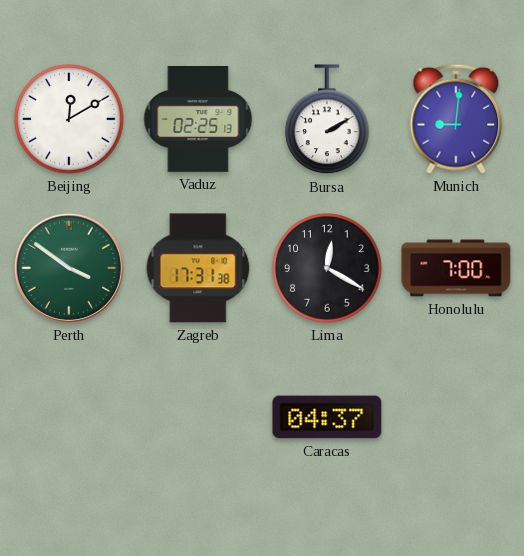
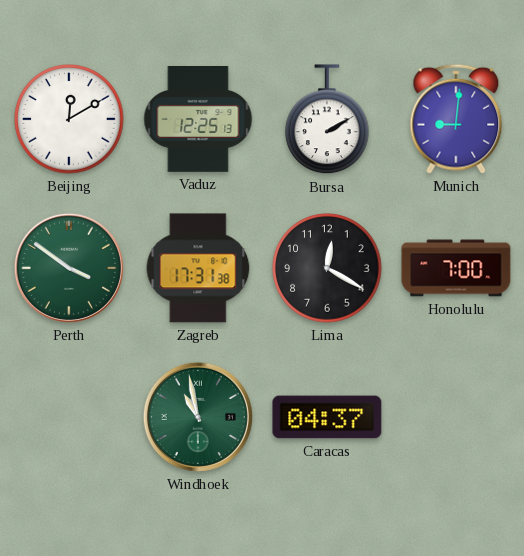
Vaduz: 02:25 -> 12:25
Windhoek: none -> 10:58
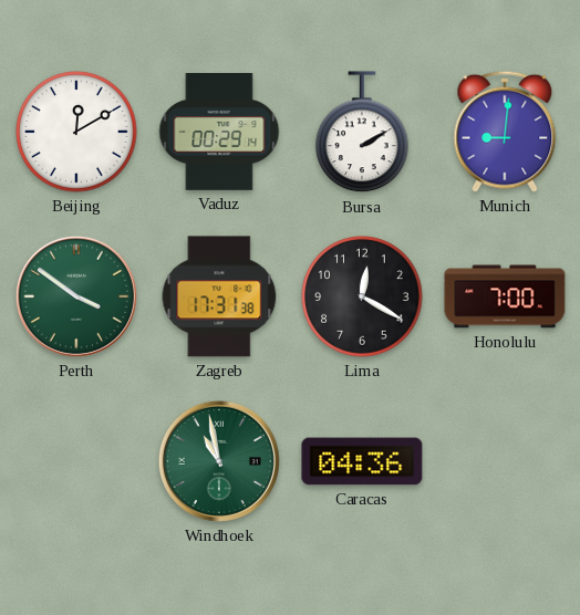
Vaduz: 12:25 -> 00:29
Caracas: 04:37 -> 04:36
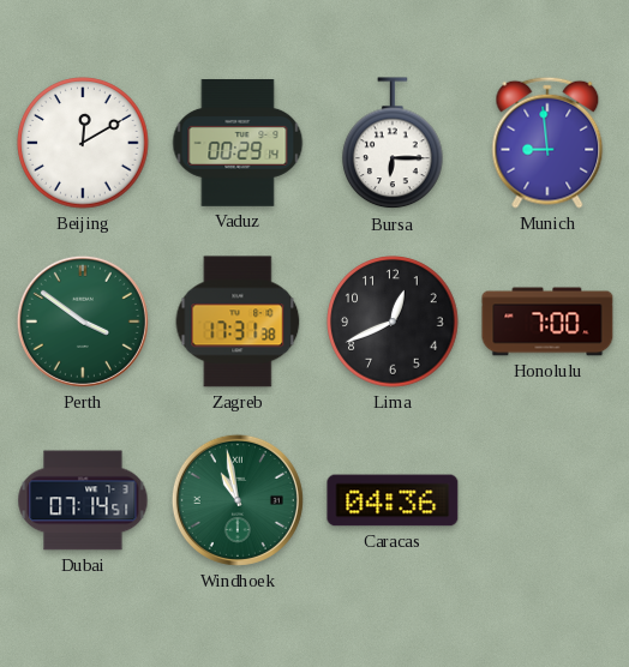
Bursa: 2:10 -> 6:15
Munich: 9:01 -> 8:59
Lima: 12:20 -> 12:41
Dubai: none -> 07:14
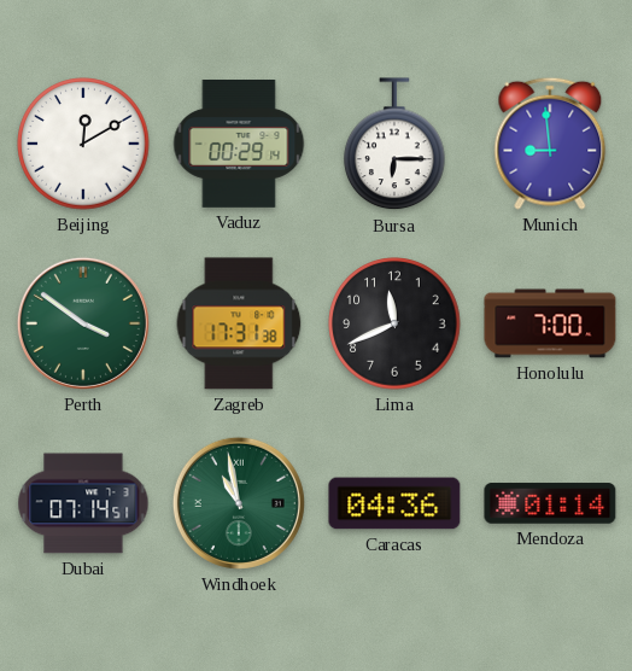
Lima: 12:41 -> 11:41
Mendoza: none -> 01:14
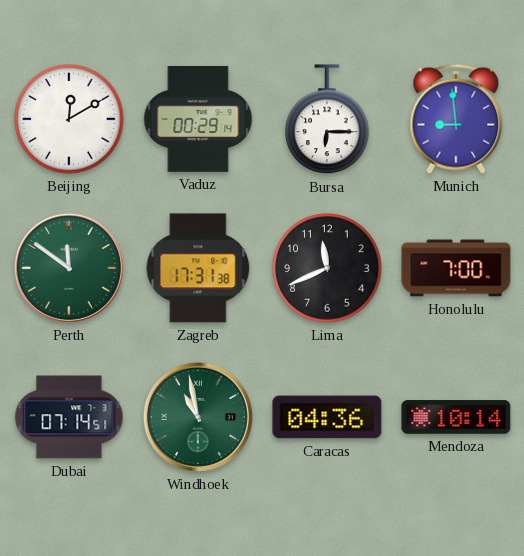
Perth: 3:51 -> 11:51
Mendoza: 01:14 -> 10:14
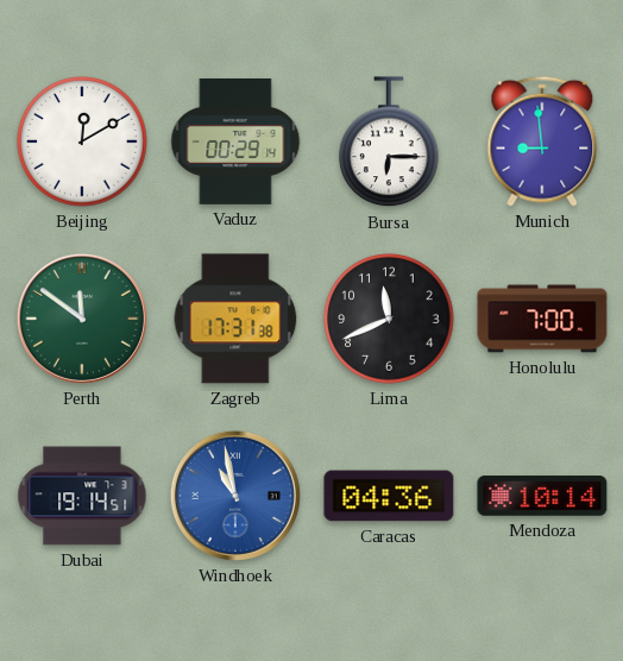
Dubai: 07:14 -> 19:14
Windhoek dial: green -> blue
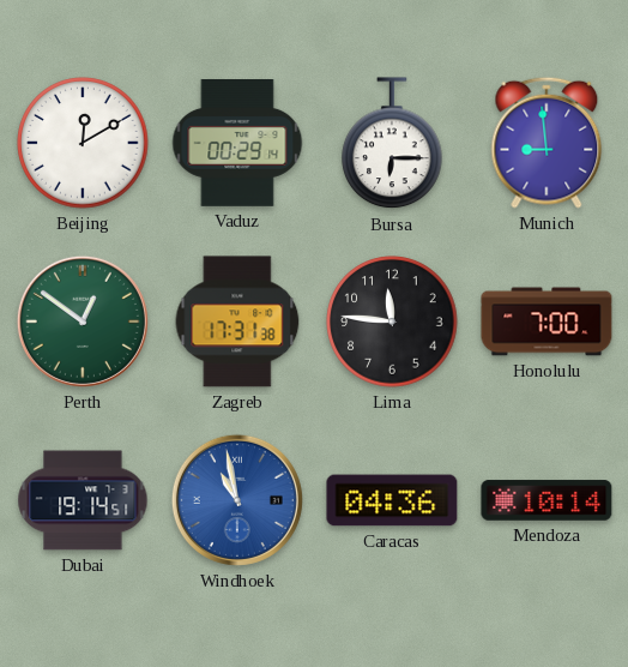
Perth: 11:51 -> 12:51
Lima: 11:41 -> 11:46
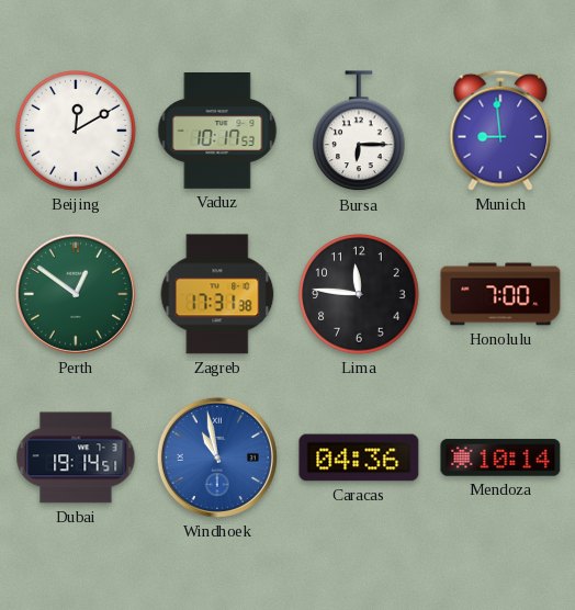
Vaduz: 00:29 -> 10:17
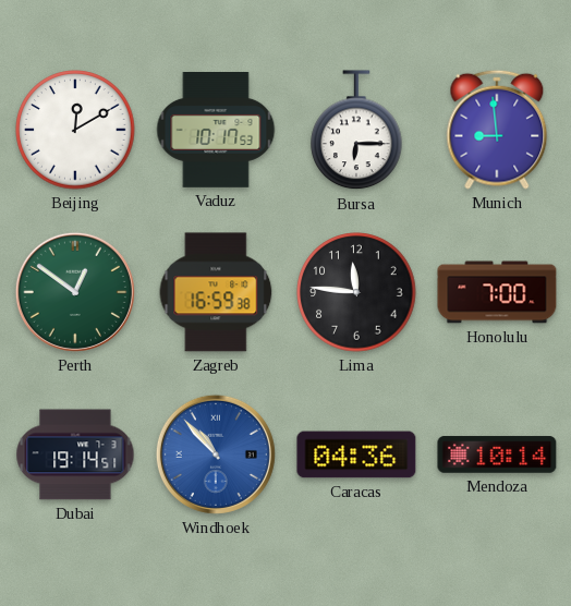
Zagreb: 17:31 -> 16:59
Windhoek: 10:58 -> 10:53
